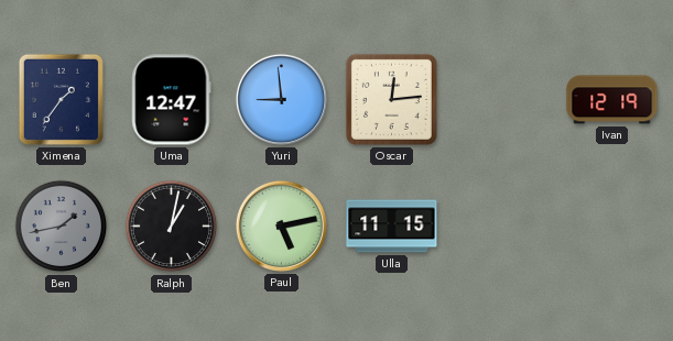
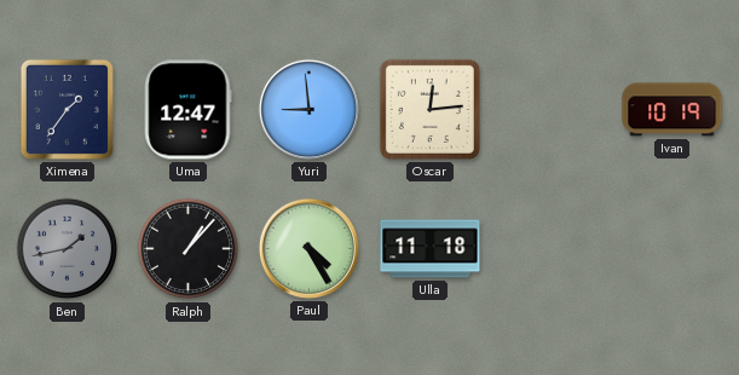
Ivan: 12:19 -> 10:19
Ralph: 1:02 -> 1:07
Paul: 5:13 -> 4:25
Ulla: 11:15 -> 11:18
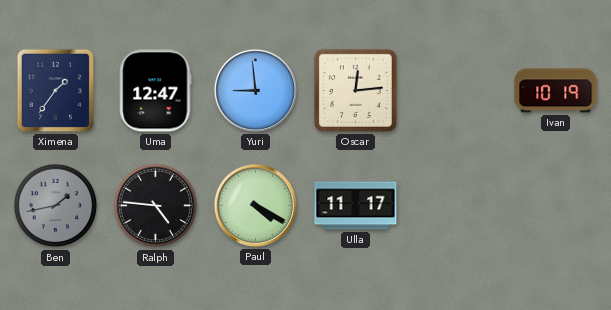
Ralph: 1:07 -> 4:46
Paul: 4:25 -> 4:20
Ulla: 11:18 -> 11:17
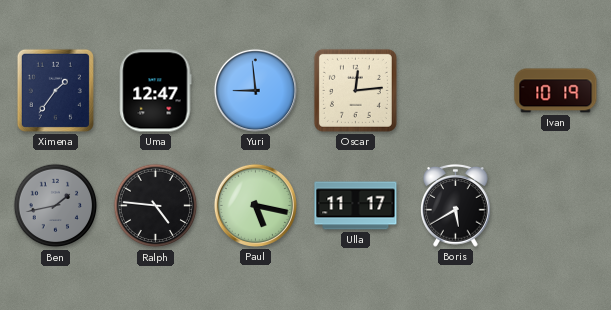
Paul: 4:20 -> 5:17
Boris: none -> 5:40
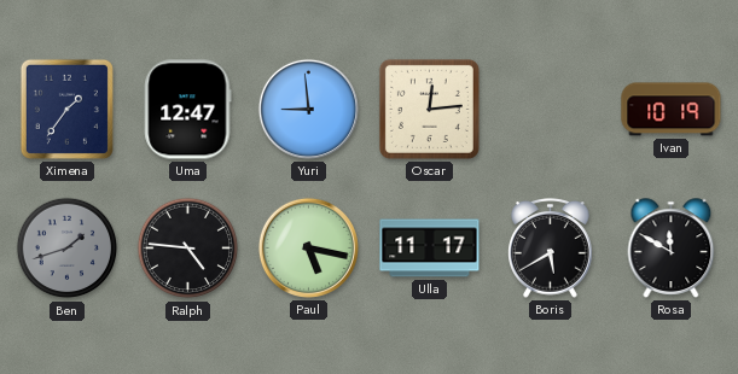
Ben: 1:43 -> 1:42
Rosa: none -> 11:50
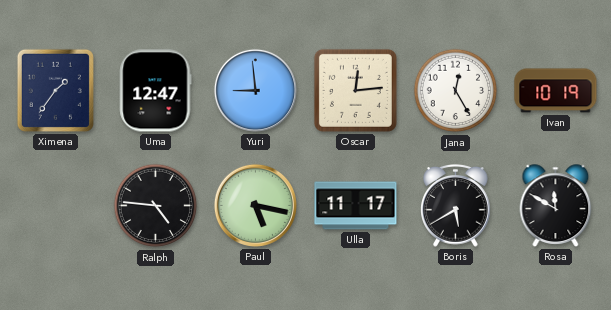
Jana: none -> 12:25
Ben: 1:42 -> none
